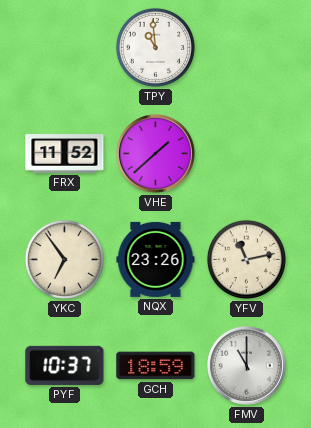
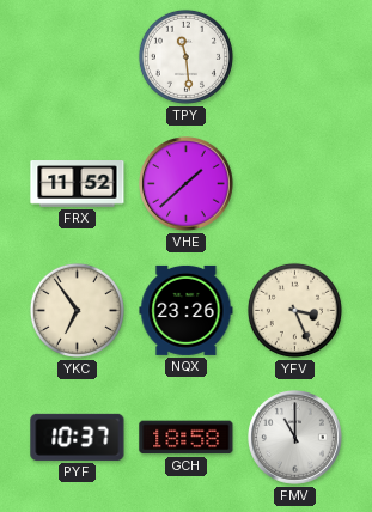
TPY: 10:59 -> 11:29
YFV: 11:13 -> 3:26
GCH: 18:59 -> 18:58
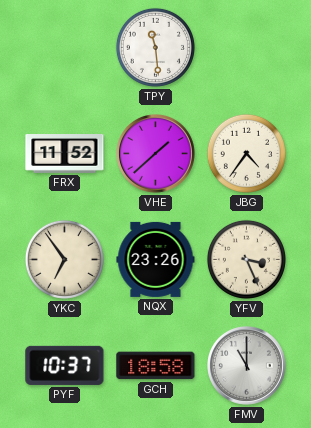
JBG: none -> 4:36
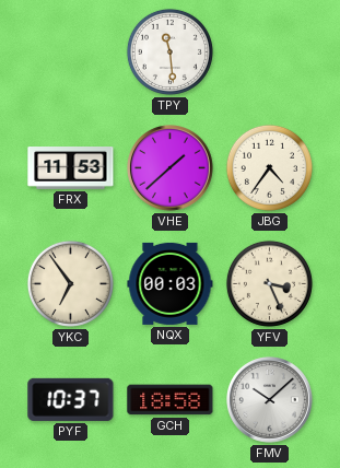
FRX: 11:52 -> 11:53
NQX: 23:26 -> 00:03
FMV: 11:00 -> 10:08
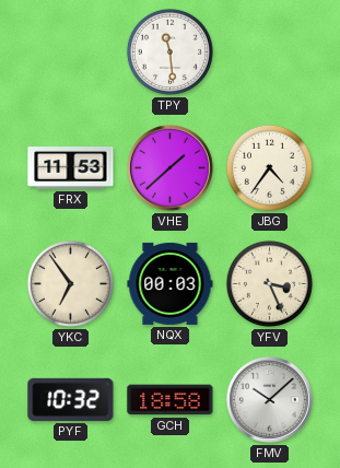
PYF: 10:37 -> 10:32
